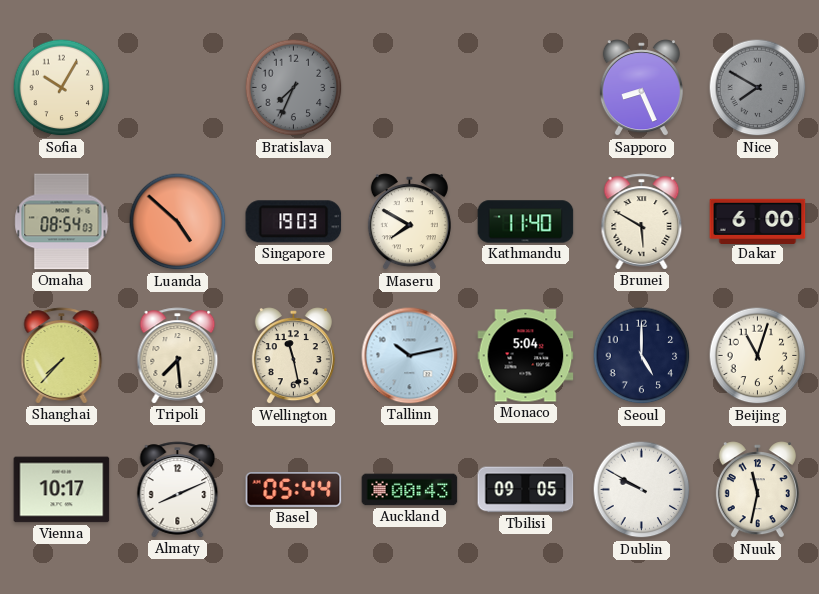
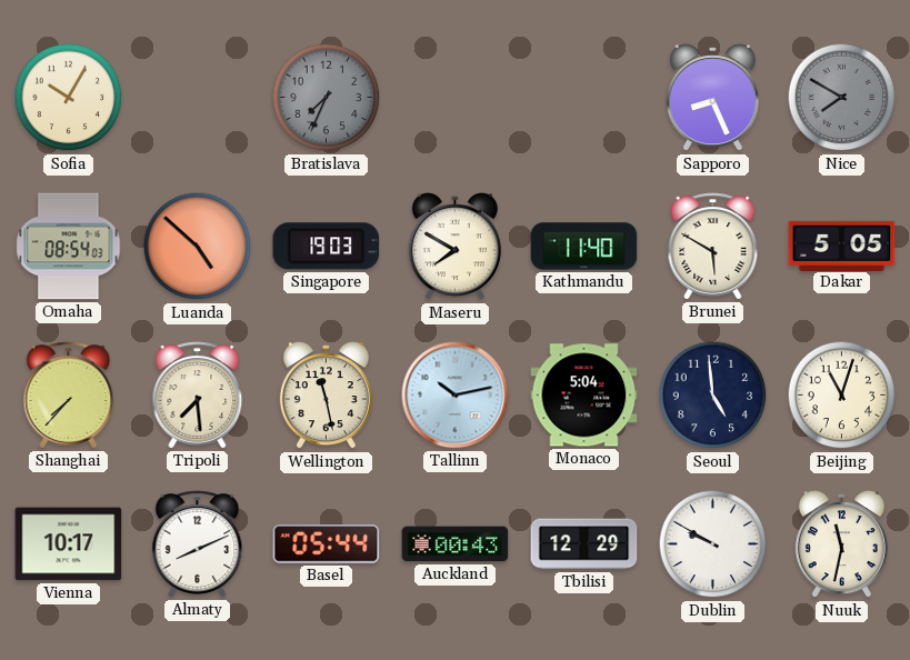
Dakar: 6:00 -> 5:05
Seoul: 5:00 -> 4:59
Tbilisi: 09:05 -> 12:29
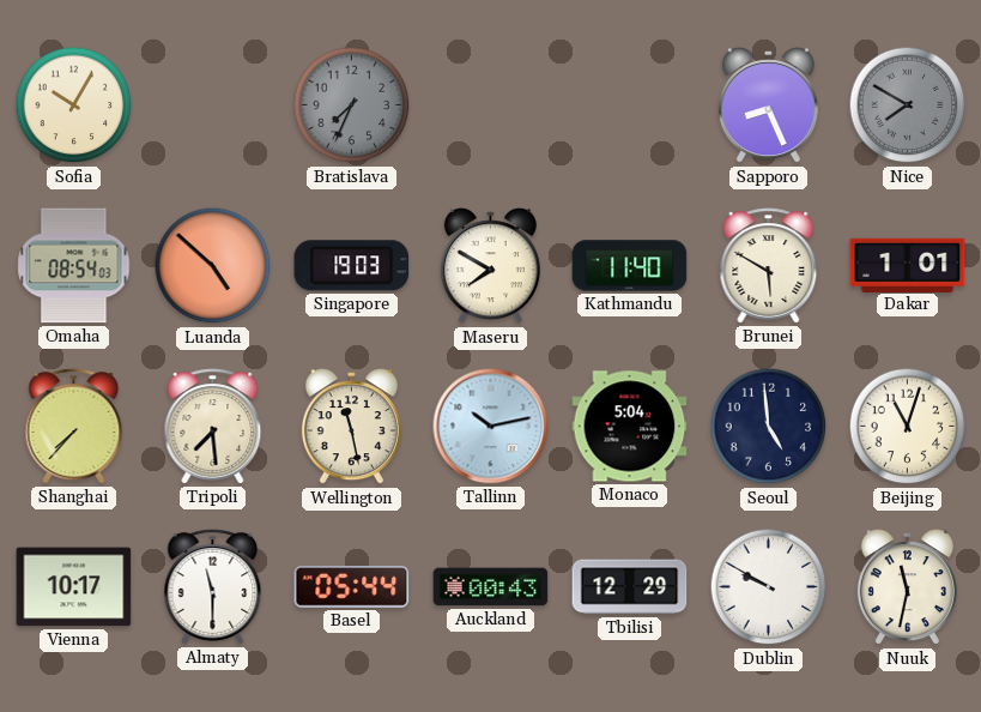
Dakar: 5:05 -> 1:01
Almaty: 8:11 -> 11:30
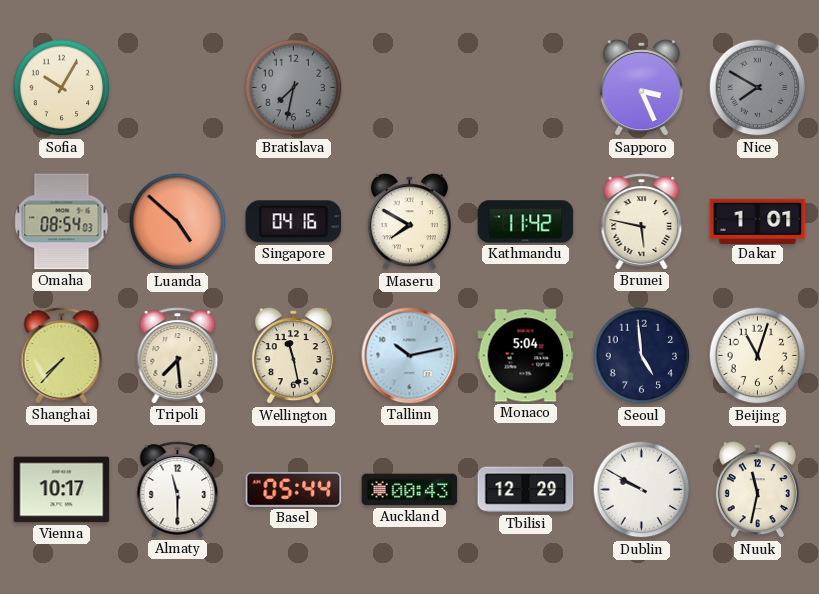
Bratislava: 7:34 -> 7:32
Sapporo: 8:26 -> 3:26
Singapore: 19:03 -> 04:16
Kathmandu: 11:40 -> 11:42
Brunei: 5:50 -> 5:47
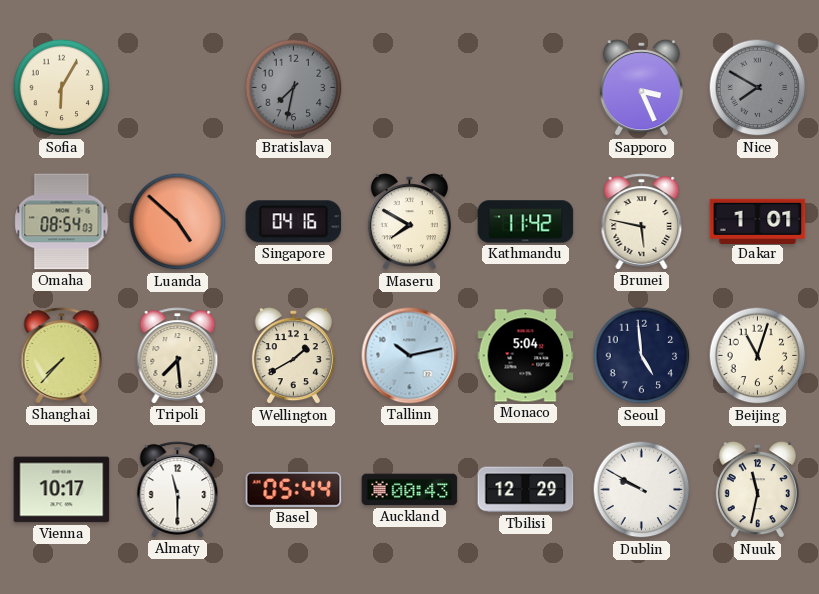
Sofia: 10:05 -> 6:05
Wellington: 11:28 -> 1:40
